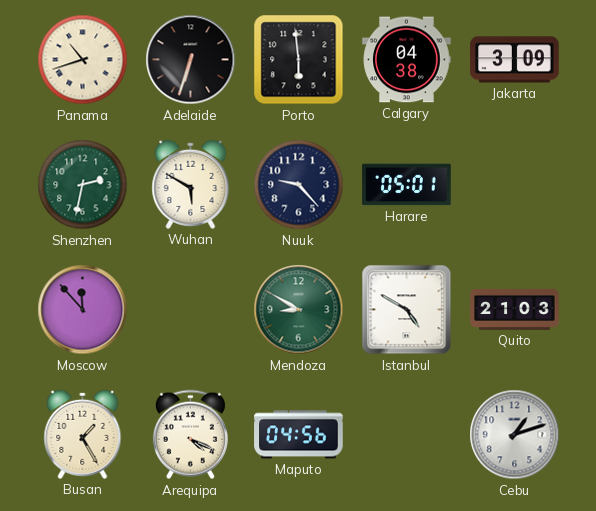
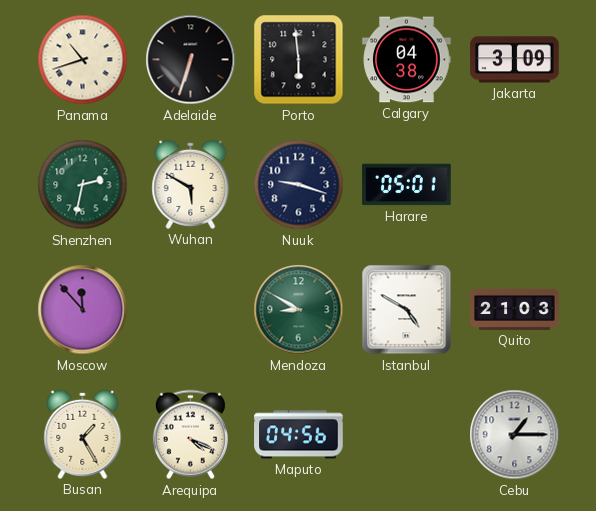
Nuuk: 9:23 -> 9:18
Cebu: 1:12 -> 1:15
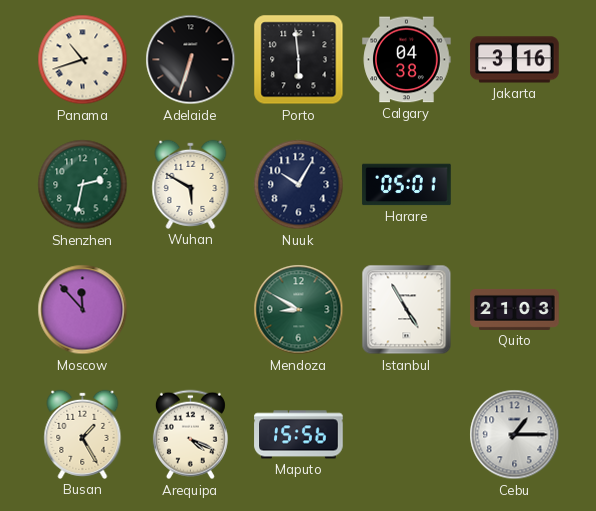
Jakarta: 3:09 -> 3:16
Nuuk: 9:18 -> 10:05
Istanbul: 4:50 -> 4:55
Maputo: 04:56 -> 15:56
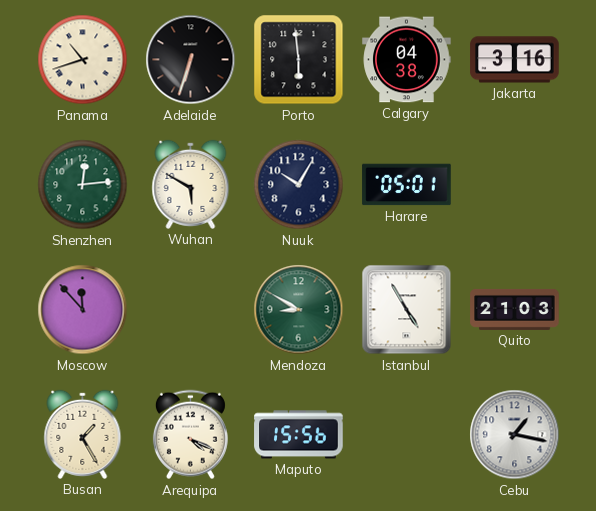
Shenzhen: 2:32 -> 12:14
Cebu: 1:15 -> 1:17
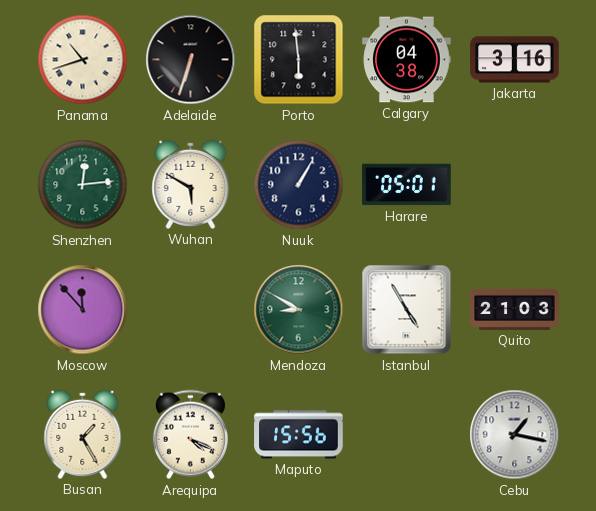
Nuuk: 10:05 -> 1:05
